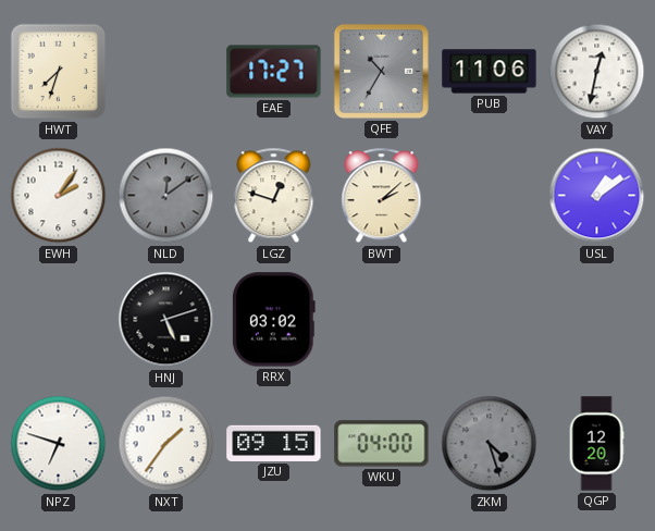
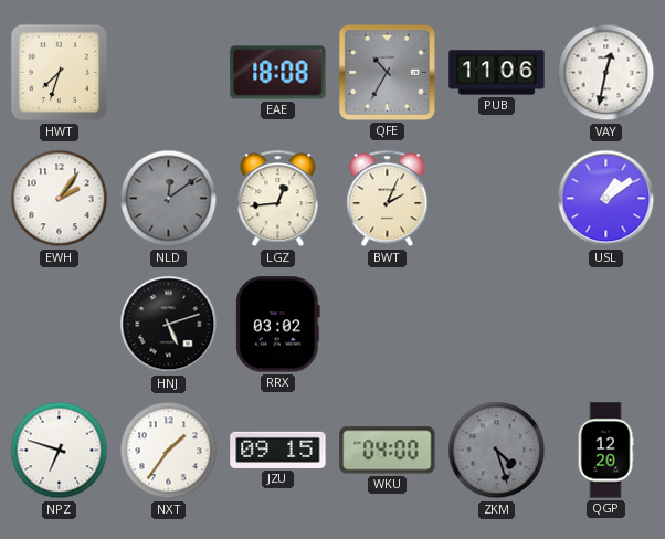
EAE: 17:27 -> 18:08
LGZ: 12:48 -> 12:44
BWT: 2:08 -> 2:04
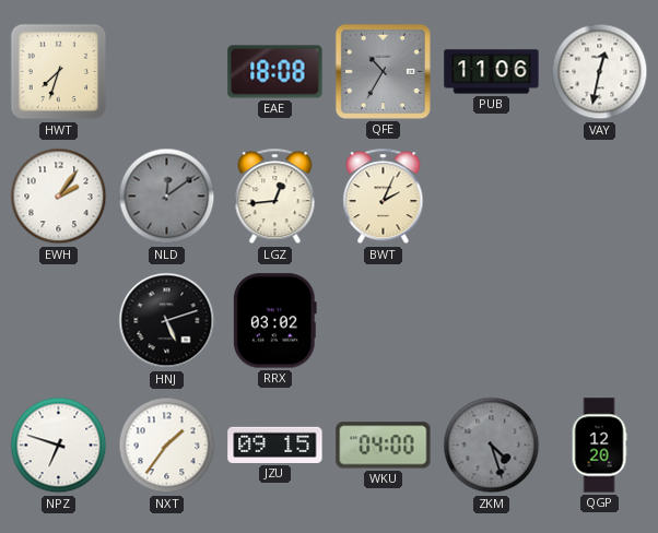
USL: 1:09 -> none
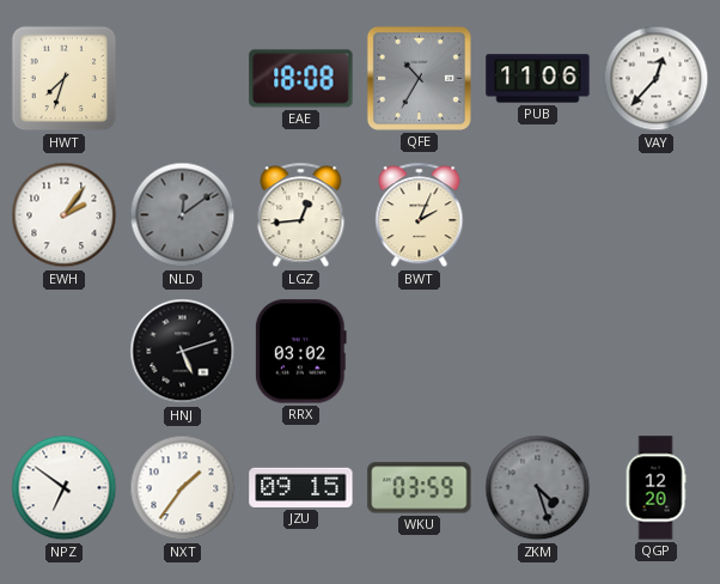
VAY: 12:32 -> 12:37
NPZ: 6:48 -> 6:51
WKU: 04:00 -> 03:59
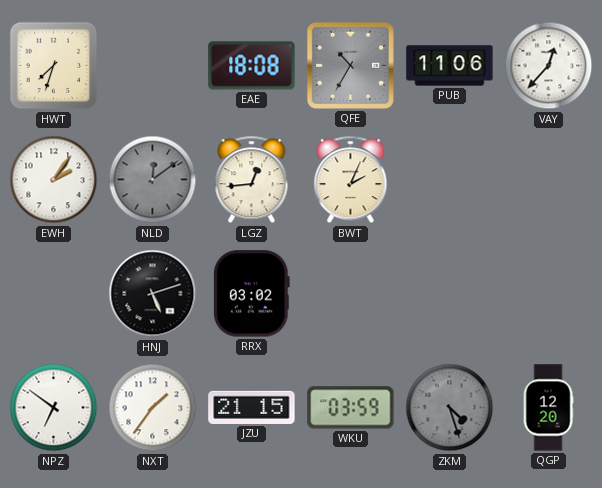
JZU: 09:15 -> 21:15
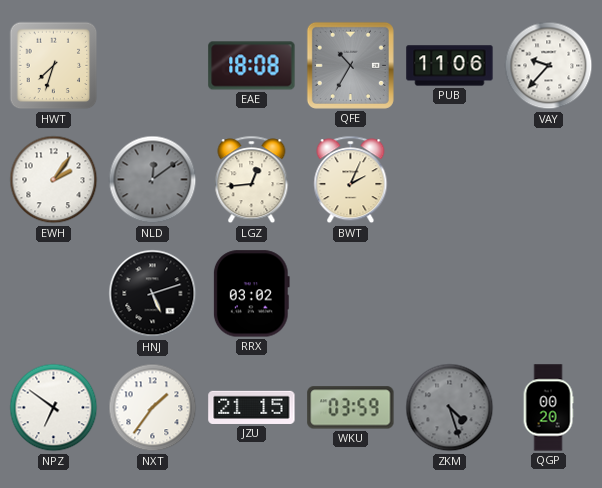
VAY: 12:37 -> 9:37
QGP: 12:20 -> 00:20
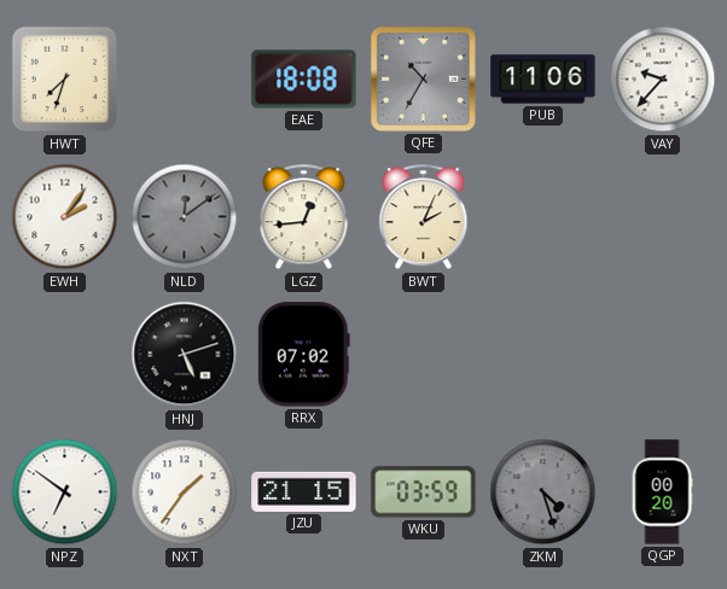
RRX: 03:02 -> 07:02
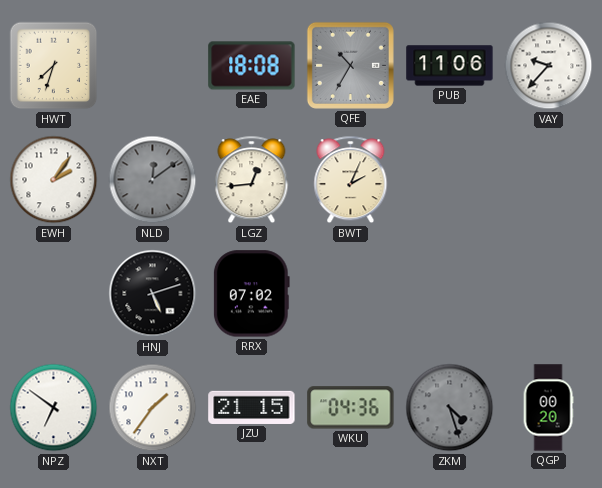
WKU: 03:59 -> 04:36
